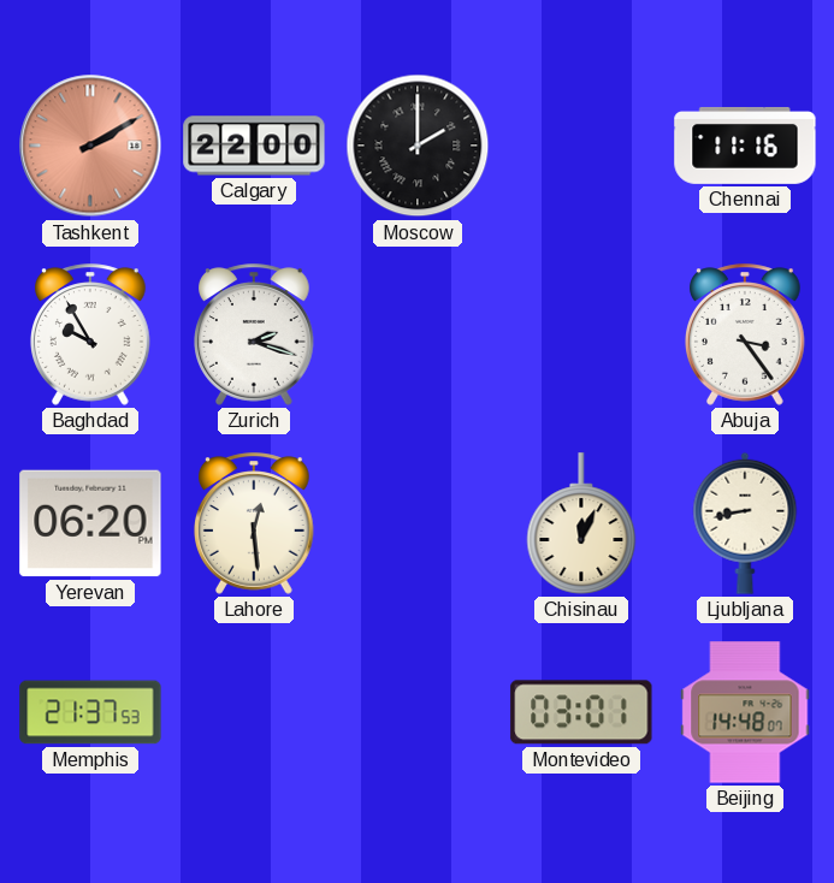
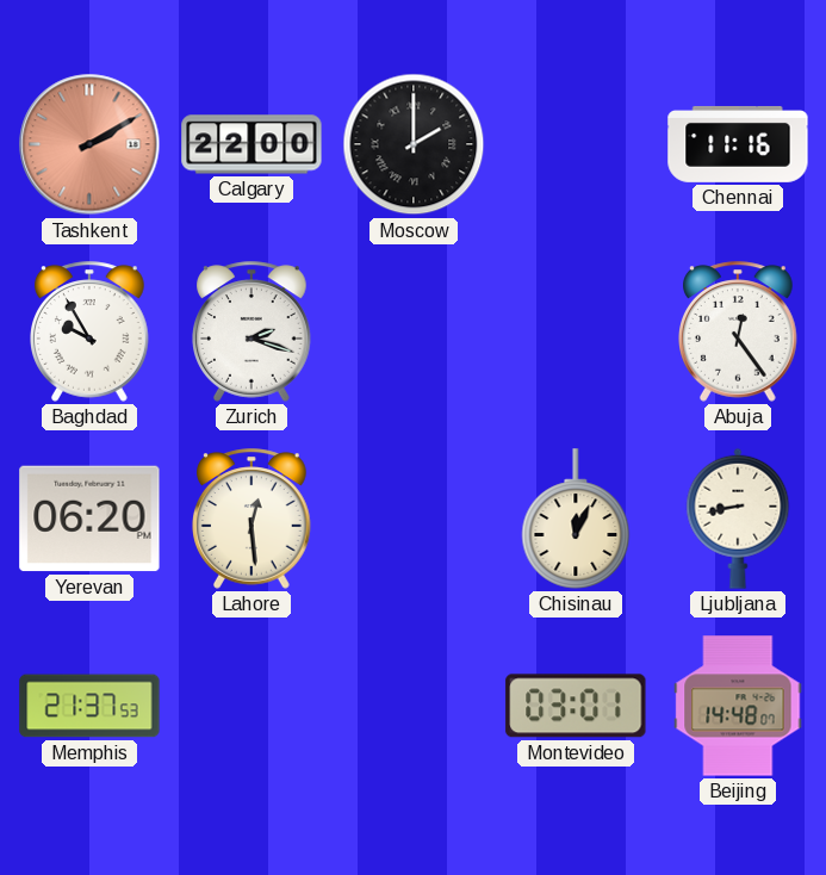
Abuja: 3:24 -> 12:24
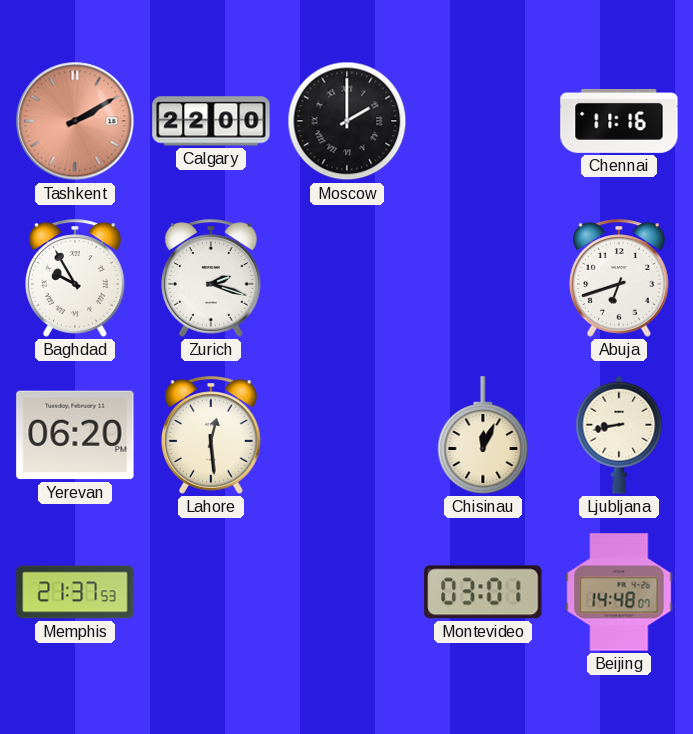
Abuja: 12:24 -> 6:42
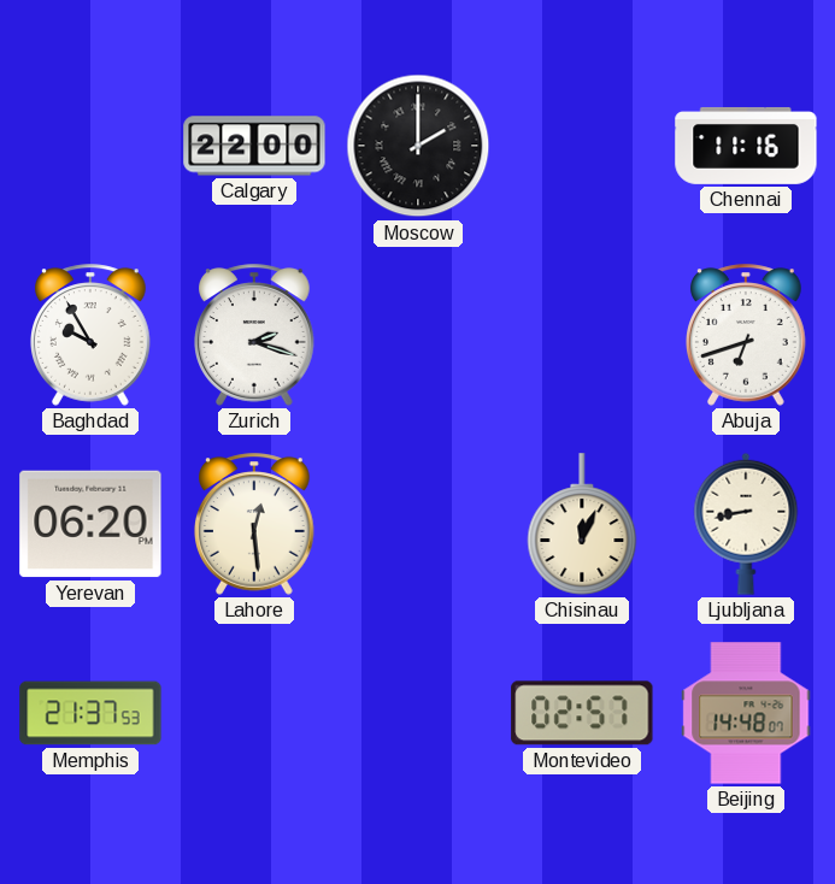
Tashkent: 2:10 -> none
Montevideo: 03:01 -> 02:57
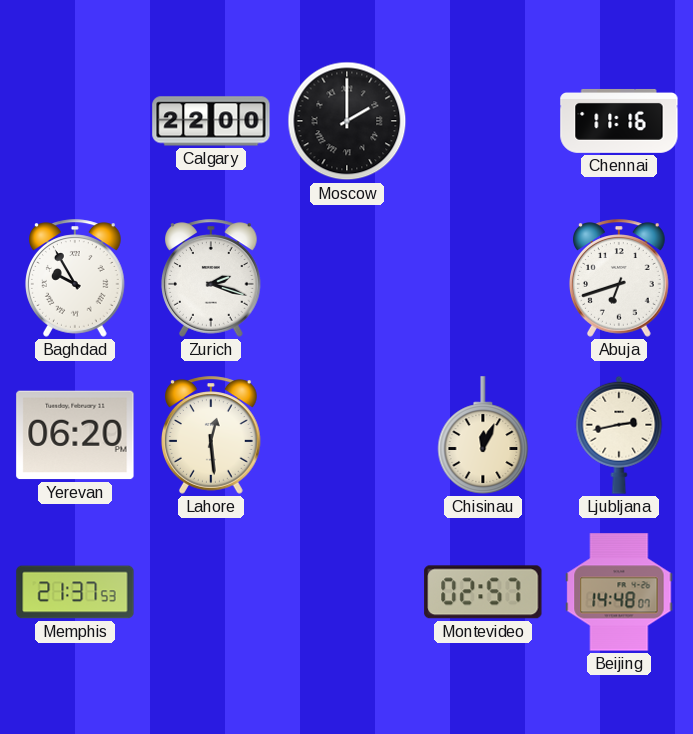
Ljubljana: 8:43 -> 2:43
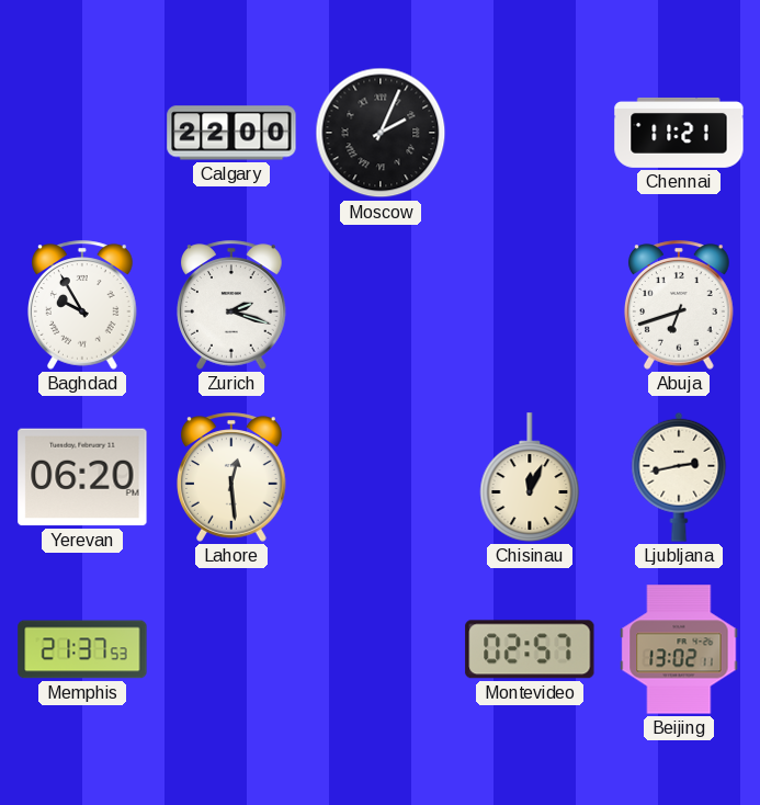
Moscow: 2:00 -> 2:04
Chennai: 11:16 -> 11:21
Beijing: 14:48 -> 13:02
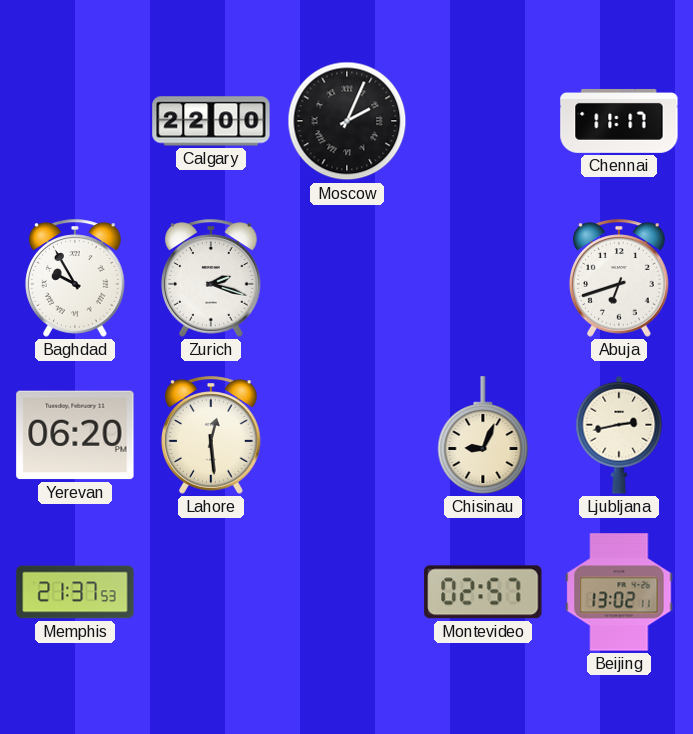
Chennai: 11:21 -> 11:17
Chisinau: 12:04 -> 9:04
